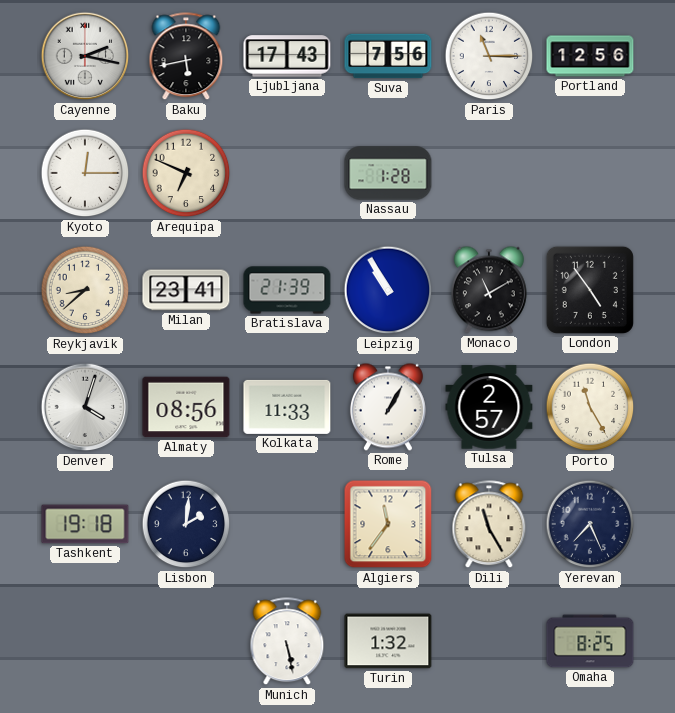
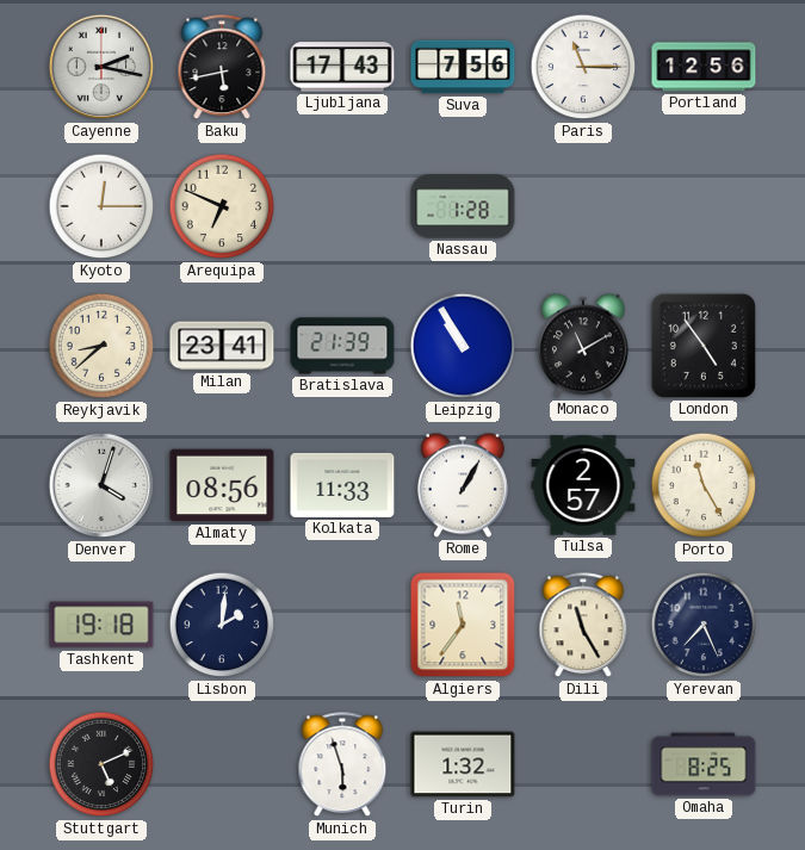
Stuttgart: none -> 5:11
Munich: 5:28 -> 5:57
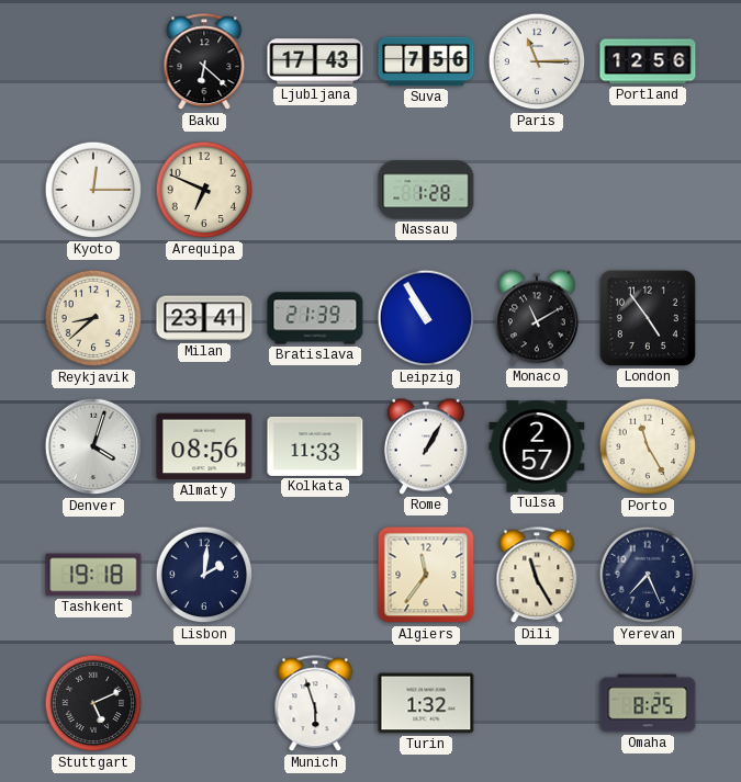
Cayenne: 2:17 -> none
Baku: 5:43 -> 6:22
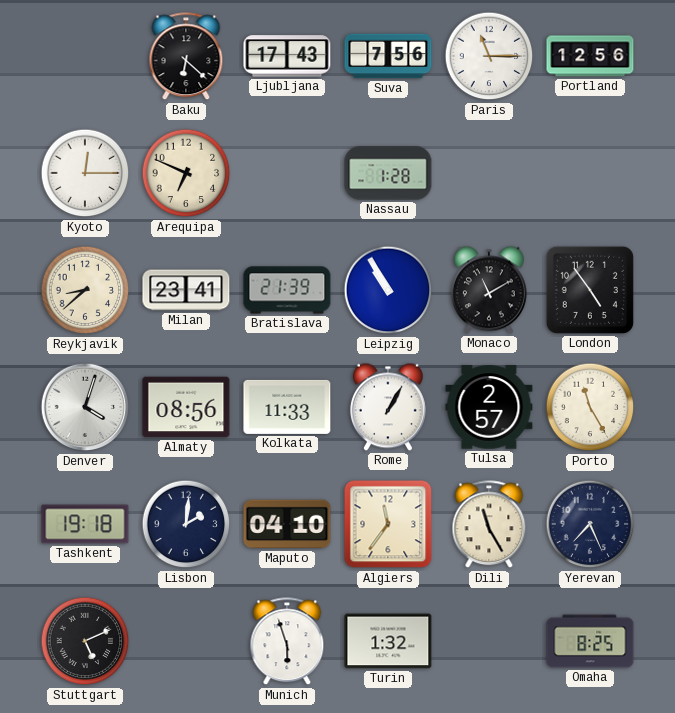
Maputo: none -> 04:10
